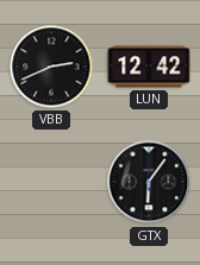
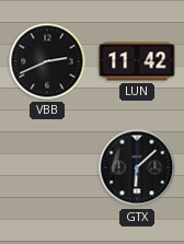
LUN: 12:42 -> 11:42
GTX: 6:06 -> 6:08
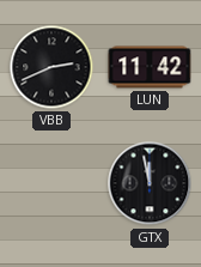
GTX: 6:08 -> 11:58
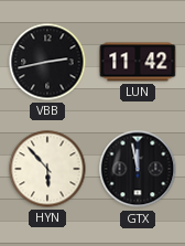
VBB: 2:41 -> 2:43
HYN: none -> 5:53
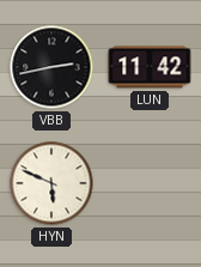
HYN: 5:53 -> 5:49
GTX: 11:58 -> none
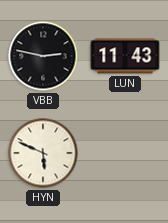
VBB: 2:43 -> 2:47
LUN: 11:42 -> 11:43
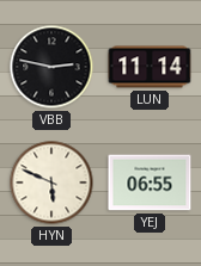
LUN: 11:43 -> 11:14
YEJ: none -> 06:55
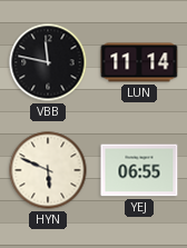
VBB: 2:47 -> 11:47
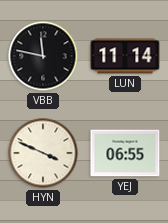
HYN: 5:49 -> 3:49
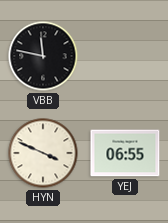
LUN: 11:14 -> none
